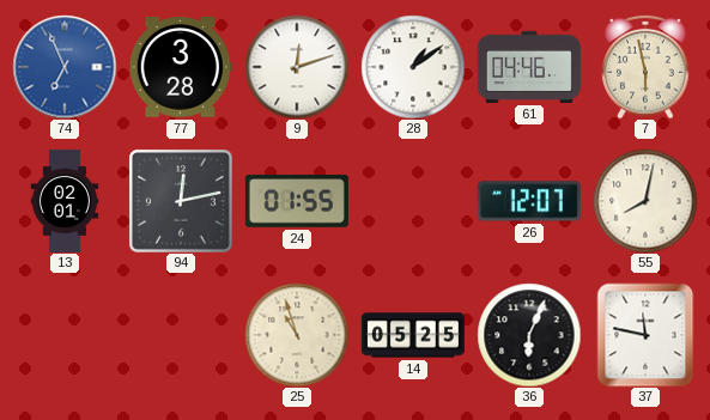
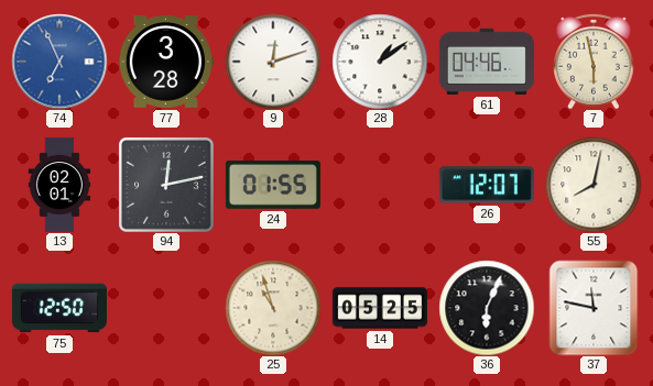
75: none -> 12:50
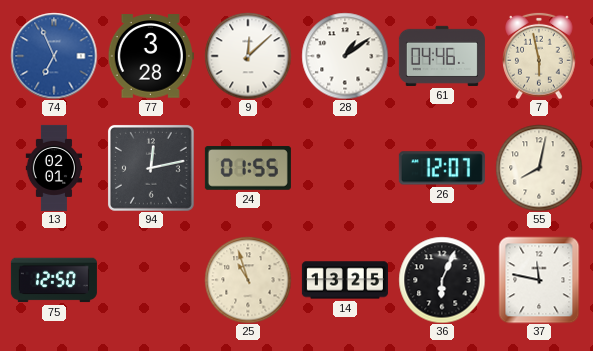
9: 12:12 -> 12:08
14: 05:25 -> 13:25
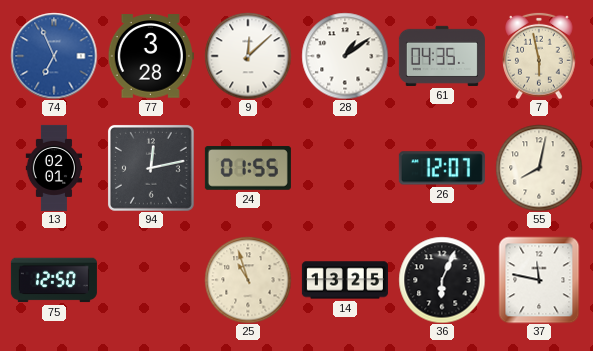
61: 04:46 -> 04:35
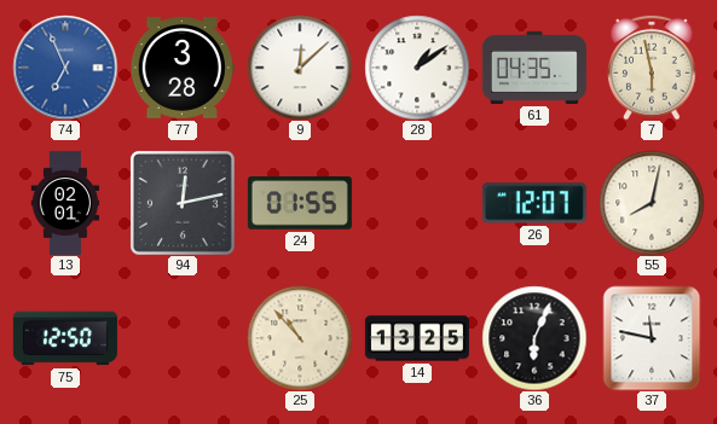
25: 10:57 -> 10:53
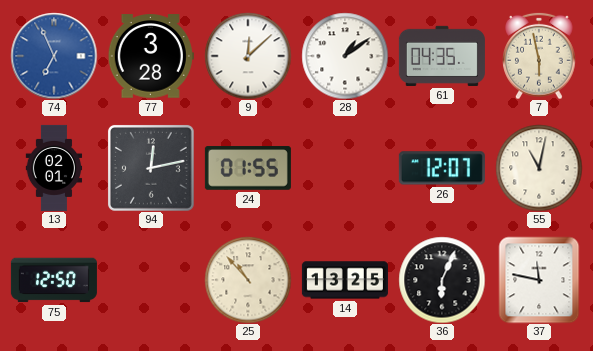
55: 8:02 -> 11:02
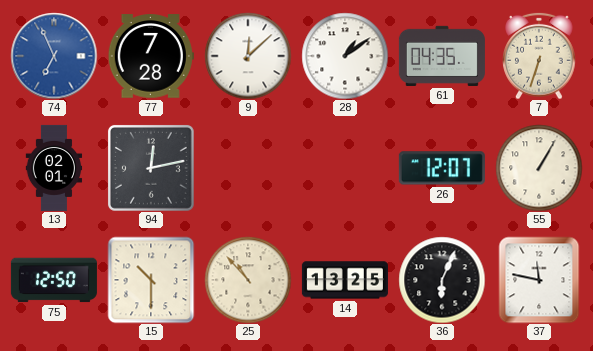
77: 3:28 -> 7:28
7: 5:58 -> 6:33
24: 01:55 -> none
55: 11:02 -> 1:05
15: none -> 10:30
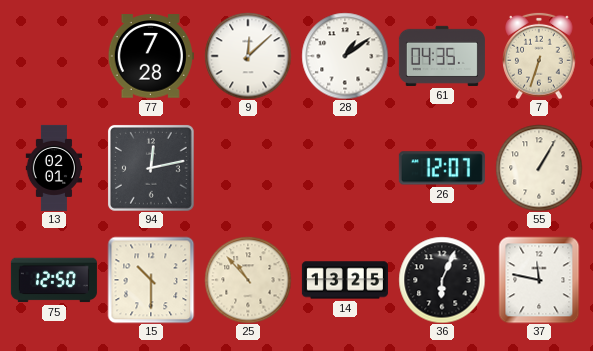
74: 6:56 -> none
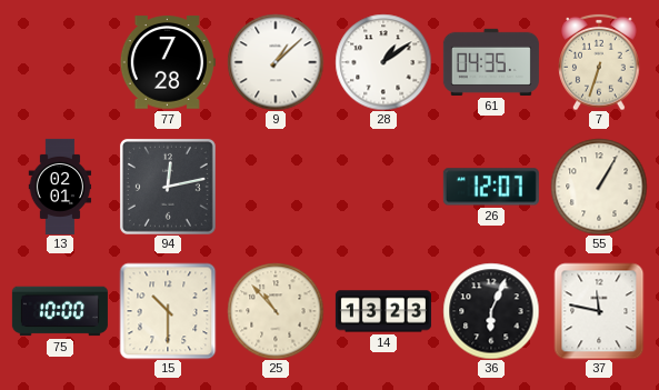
9: 12:08 -> 1:08
75: 12:50 -> 10:00
14: 13:25 -> 13:23
